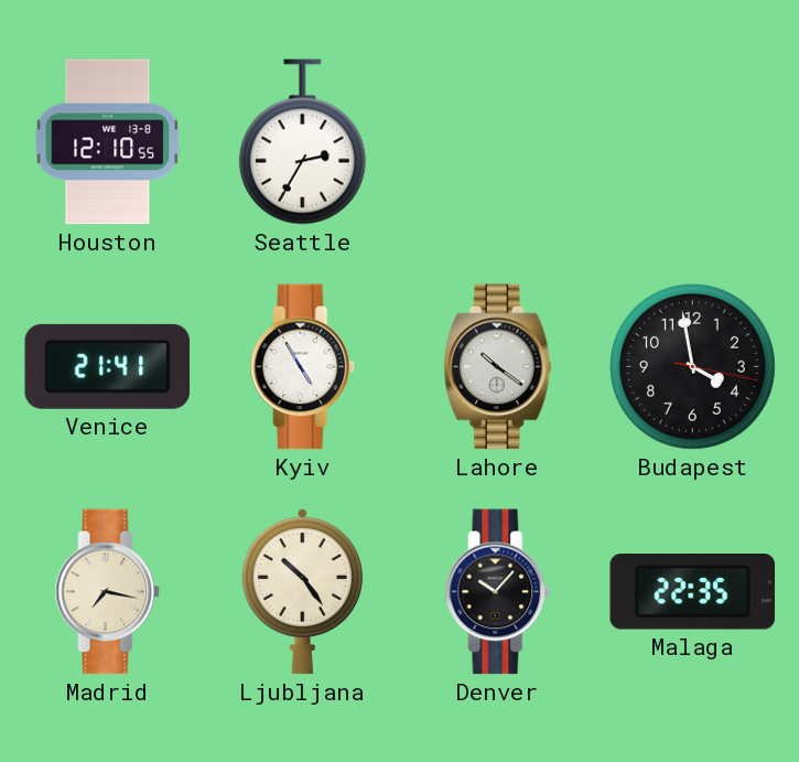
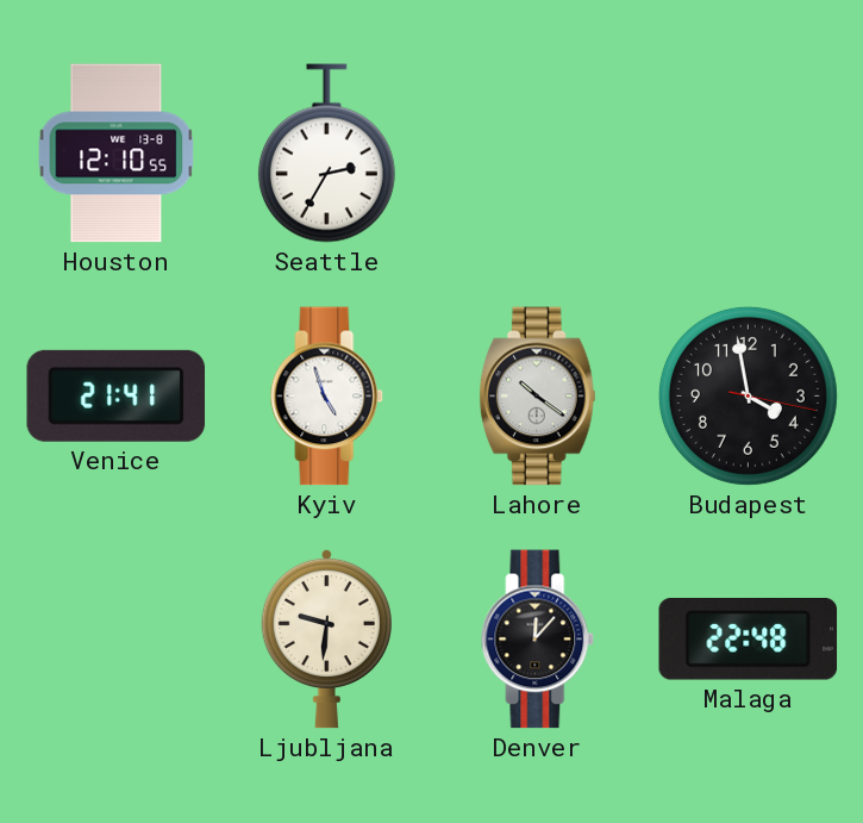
Kyiv: 4:55 -> 4:57
Madrid: 7:17 -> none
Ljubljana: 10:24 -> 9:31
Denver: 10:07 -> 12:07
Malaga: 22:35 -> 22:48
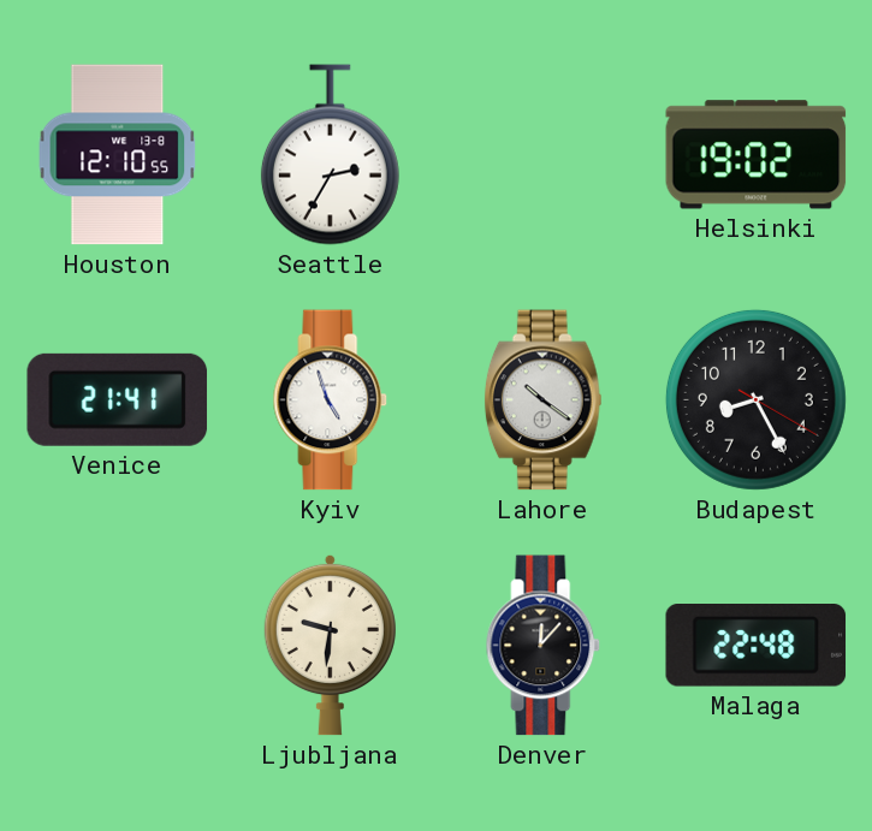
Helsinki: none -> 19:02
Budapest: 3:58 -> 8:25
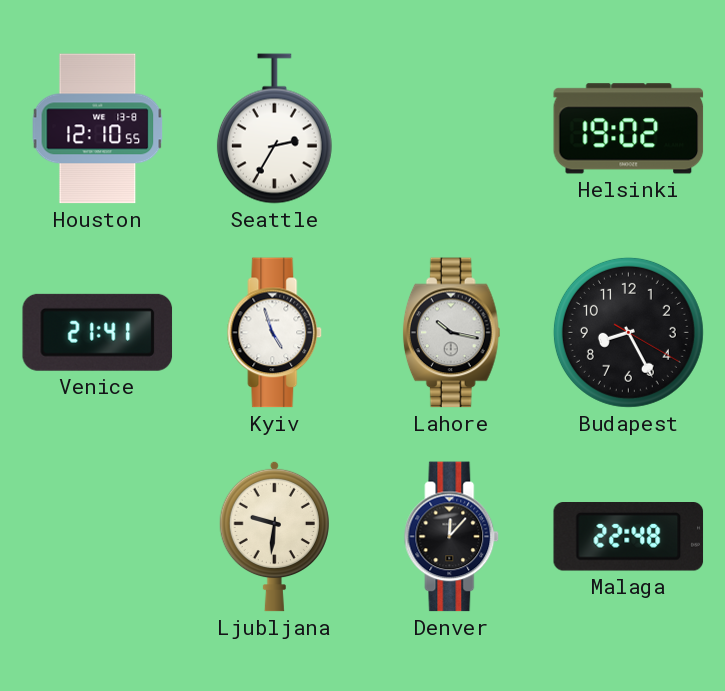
Lahore: 10:21 -> 10:17
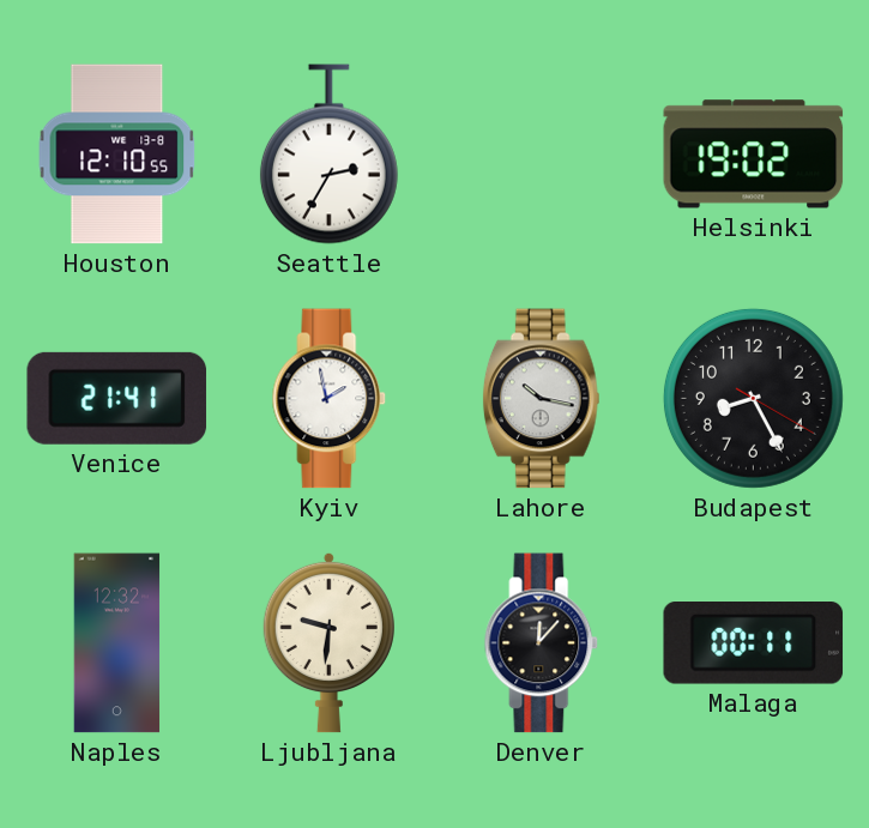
Kyiv: 4:57 -> 1:58
Naples: none -> 12:32
Malaga: 22:48 -> 00:11
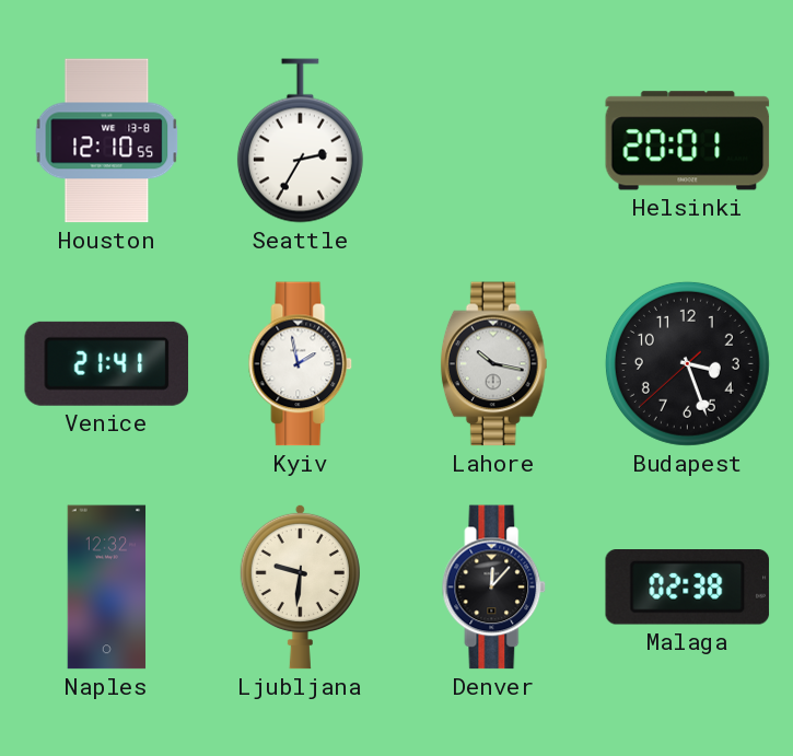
Helsinki: 19:02 -> 20:01
Budapest: 8:25 -> 3:26
Malaga: 00:11 -> 02:38
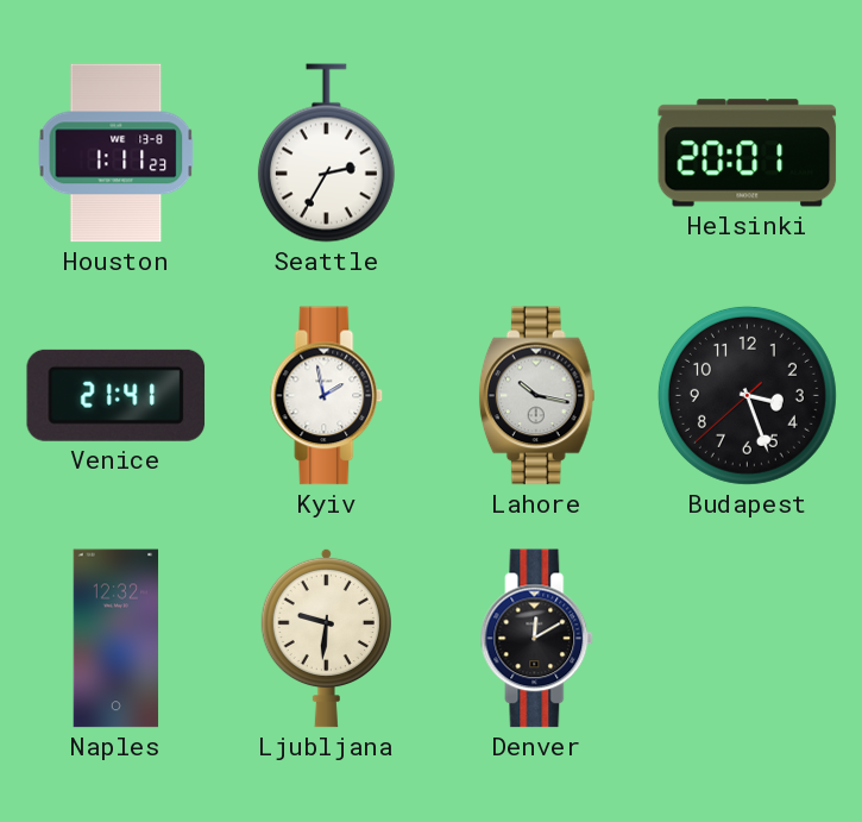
Houston: 12:10 -> 1:11
Denver: 12:07 -> 12:10
Malaga: 02:38 -> none
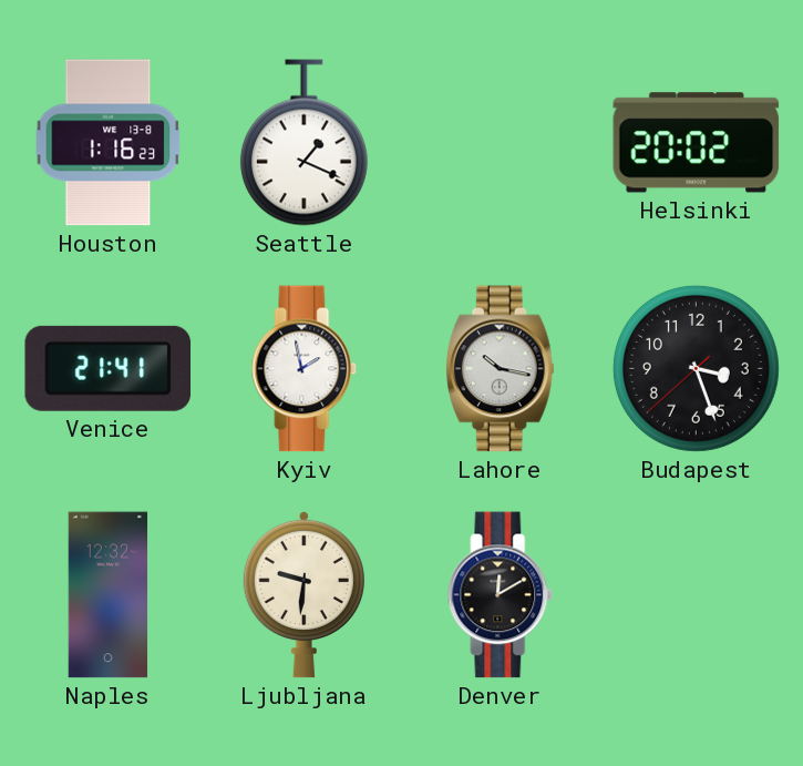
Houston: 1:11 -> 1:16
Seattle: 2:35 -> 1:19
Helsinki: 20:01 -> 20:02
